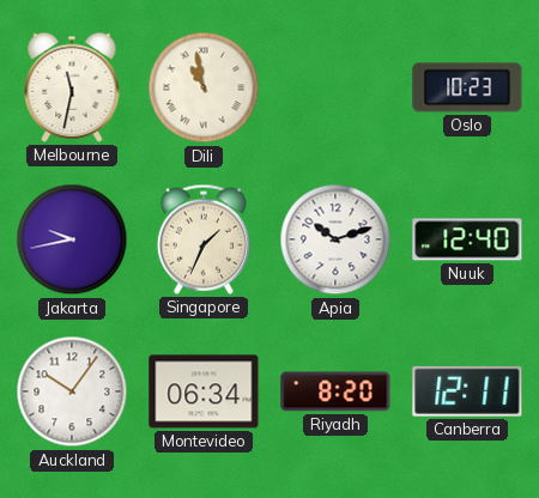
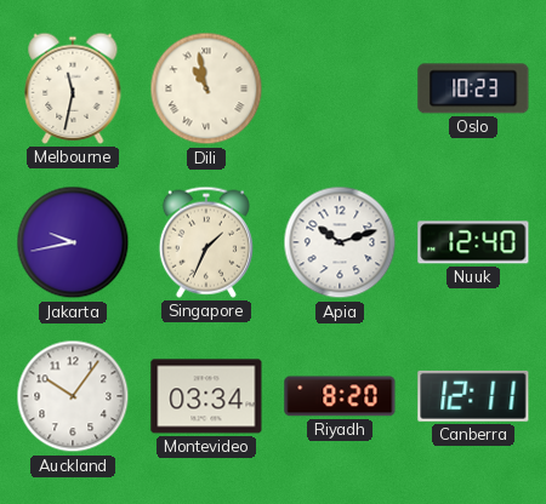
Montevideo: 06:34 -> 03:34
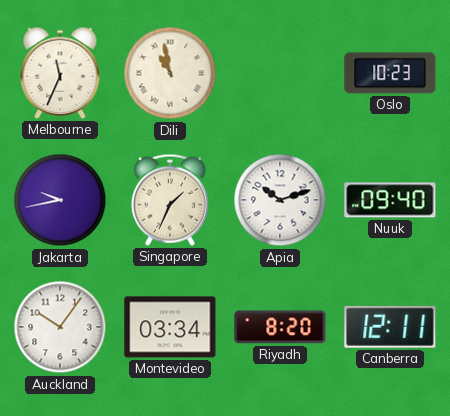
Melbourne: 11:32 -> 11:34
Nuuk: 12:40 -> 09:40
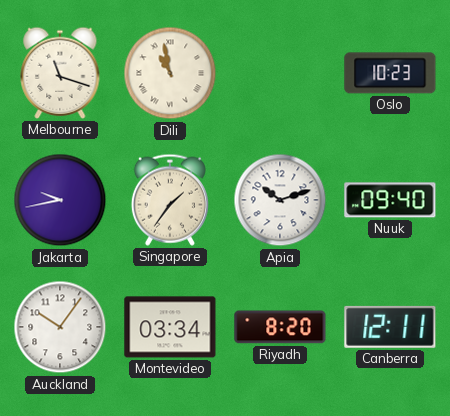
Melbourne: 11:34 -> 11:18
Singapore: 1:34 -> 1:36
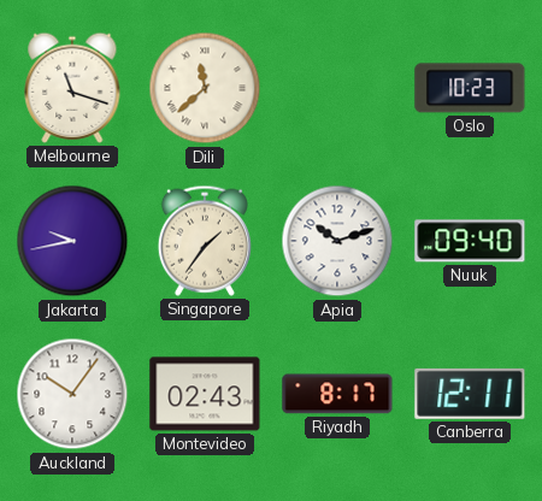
Dili: 10:58 -> 11:38
Montevideo: 03:34 -> 02:43
Riyadh: 8:20 -> 8:17
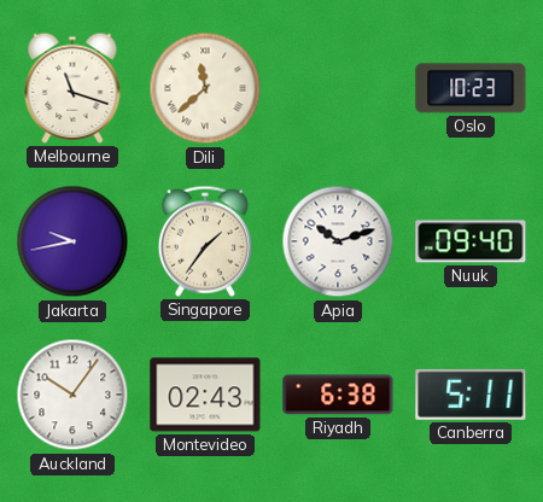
Riyadh: 8:17 -> 6:38
Canberra: 12:11 -> 5:11
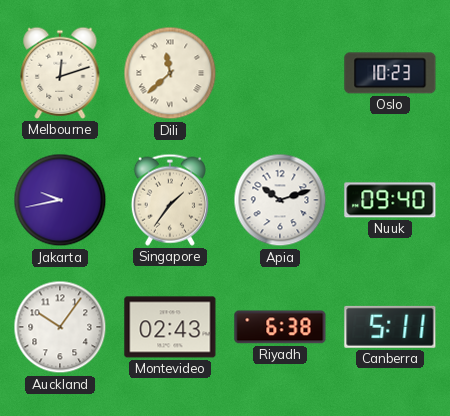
Melbourne: 11:18 -> 12:12
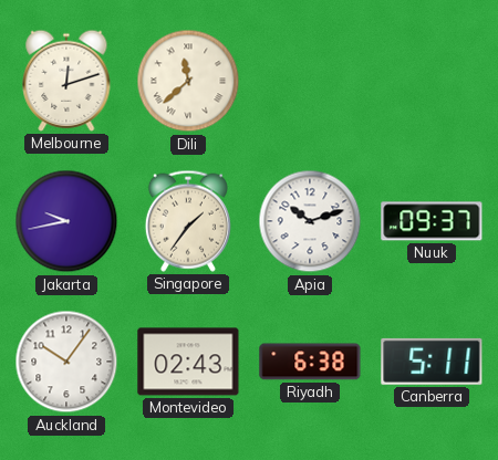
Oslo: 10:23 -> none
Nuuk: 09:40 -> 09:37
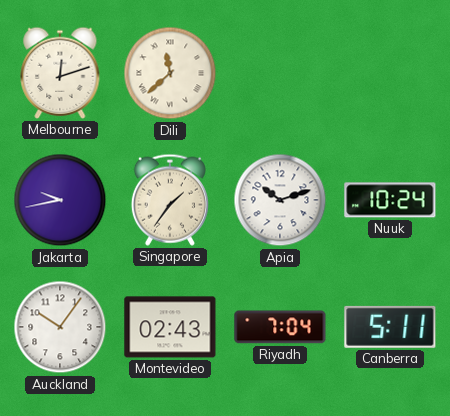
Nuuk: 09:37 -> 10:24
Riyadh: 6:38 -> 7:04
